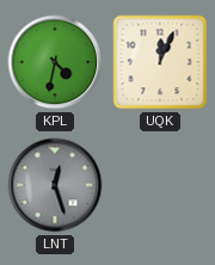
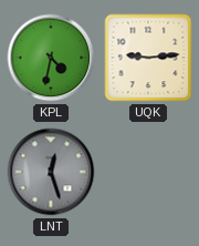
UQK: 12:04 -> 9:14
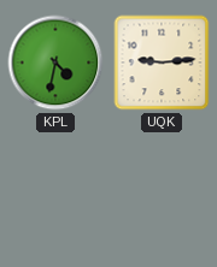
LNT: 12:27 -> none
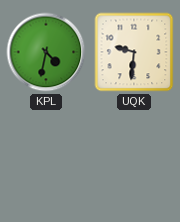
UQK: 9:14 -> 9:31
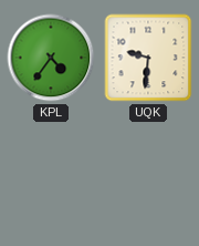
KPL: 4:32 -> 4:36
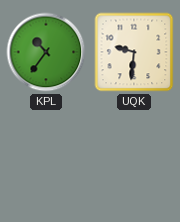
KPL: 4:36 -> 10:36
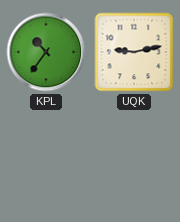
UQK: 9:31 -> 9:13
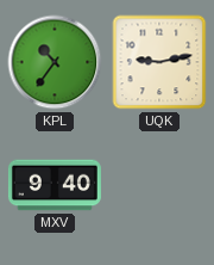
MXV: none -> 9:40
